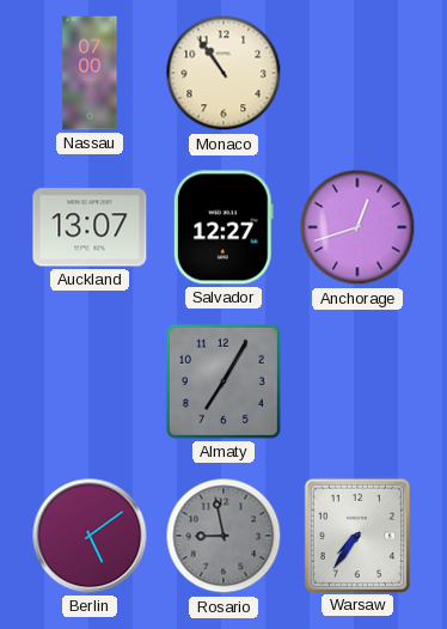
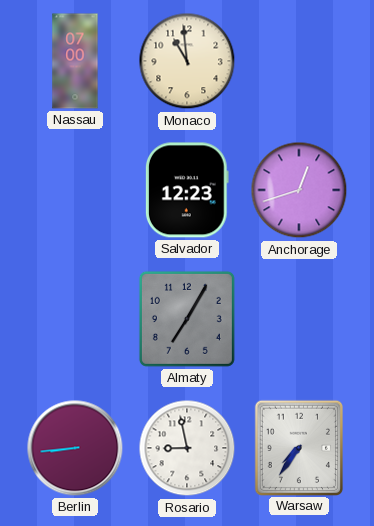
Monaco: 10:54 -> 10:59
Auckland: 13:07 -> none
Salvador: 12:27 -> 12:23
Berlin: 5:09 -> 8:44
Rosario dial: grey -> white
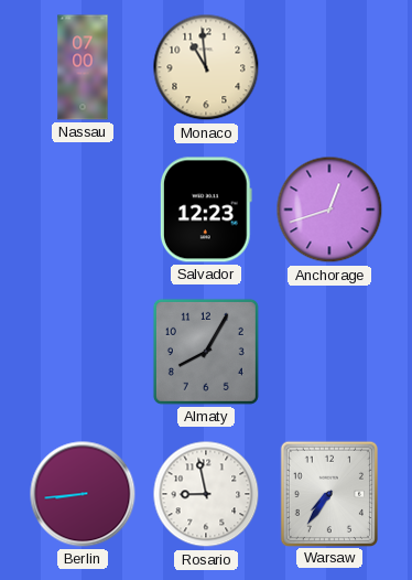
Almaty: 7:05 -> 8:05
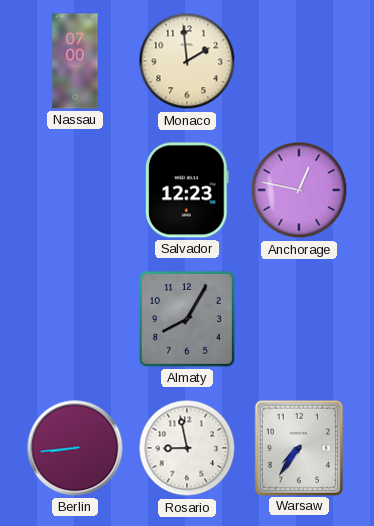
Monaco: 10:59 -> 1:59
Anchorage: 12:42 -> 12:47
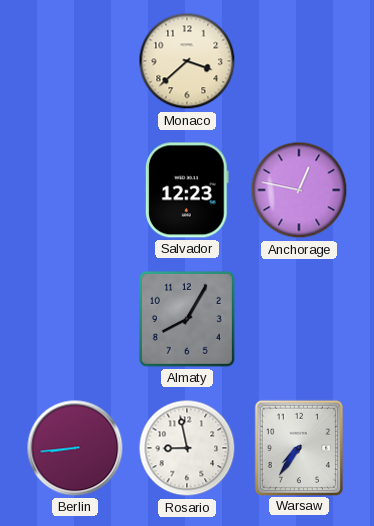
Nassau: 07:00 -> none
Monaco: 1:59 -> 3:38
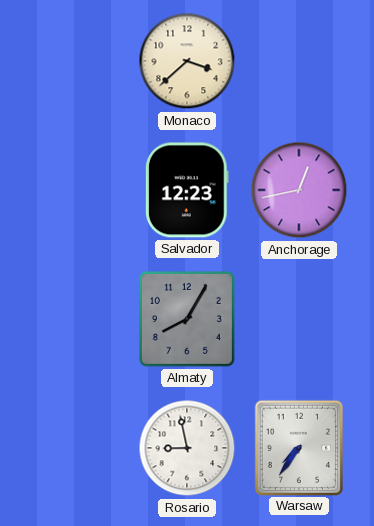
Anchorage: 12:47 -> 12:43
Berlin: 8:44 -> none
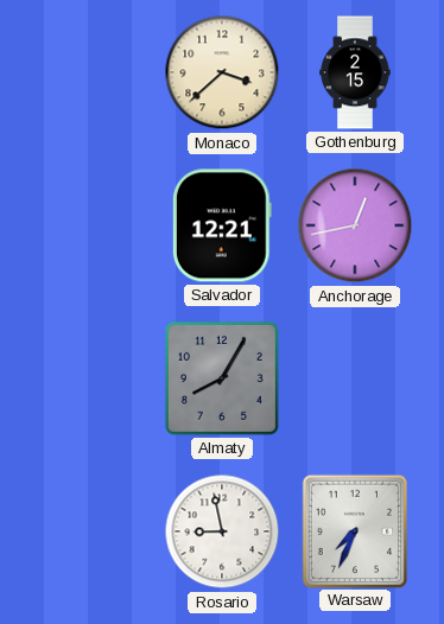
Gothenburg: none -> 2:15
Salvador: 12:23 -> 12:21
Warsaw: 7:36 -> 7:34
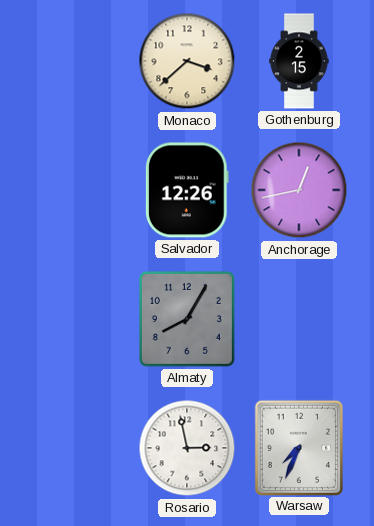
Salvador: 12:21 -> 12:26
Rosario: 8:58 -> 2:58
